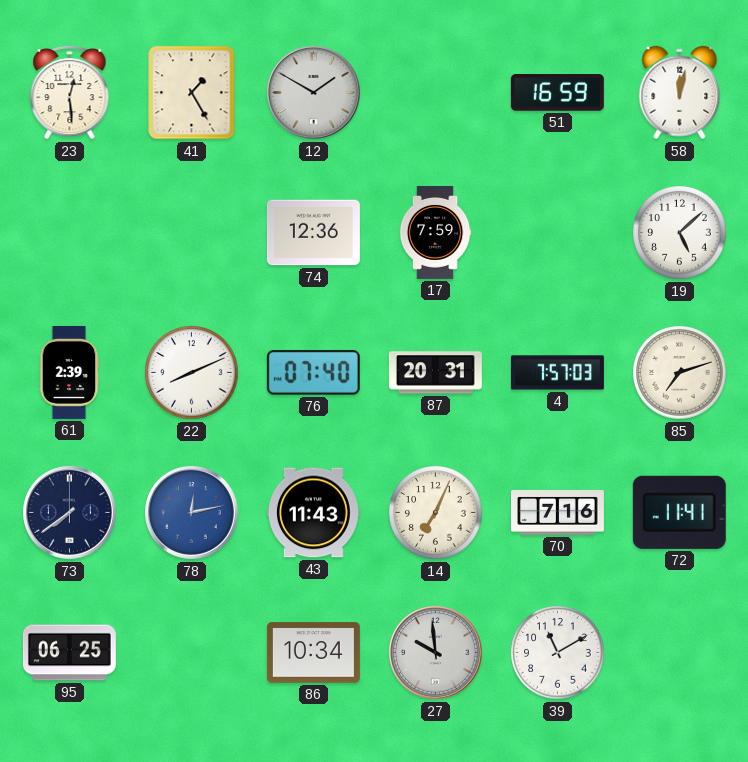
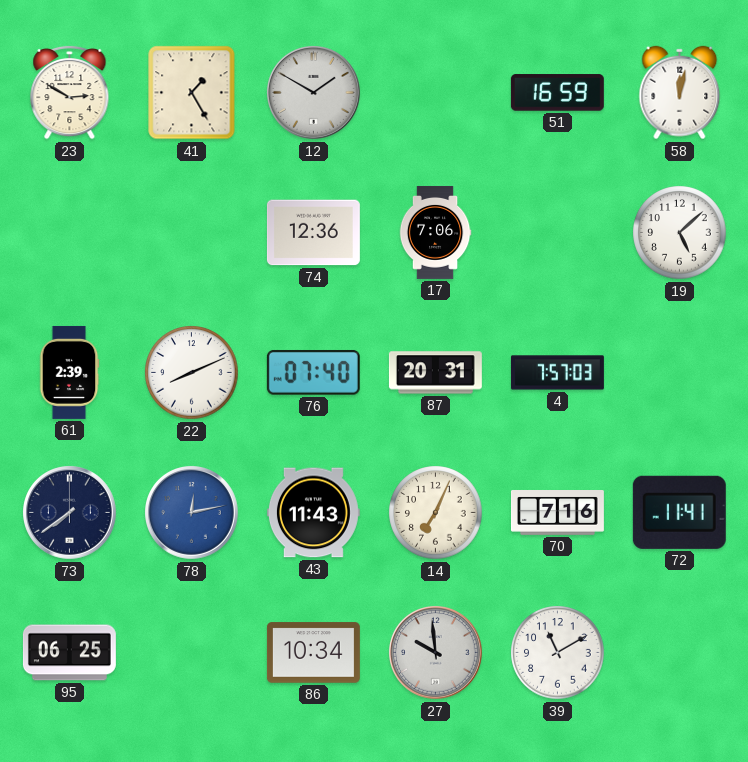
23: 12:29 -> 2:50
17: 7:59 -> 7:06
85: 7:12 -> none
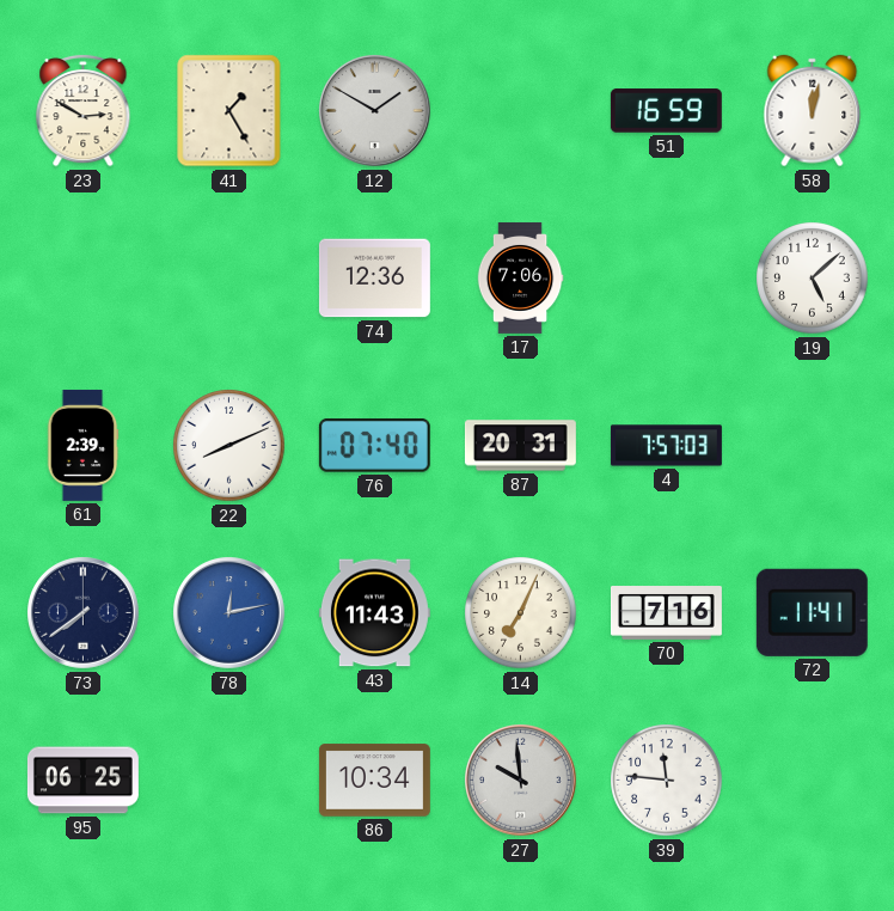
39: 11:10 -> 11:46
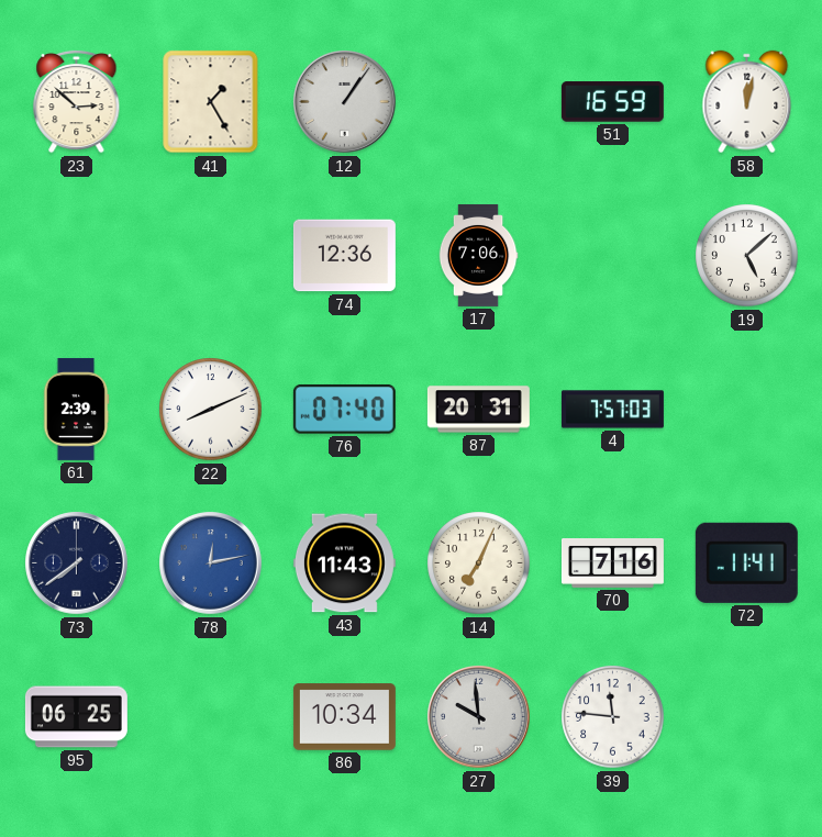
23: 2:50 -> 2:52
12: 1:50 -> 1:06
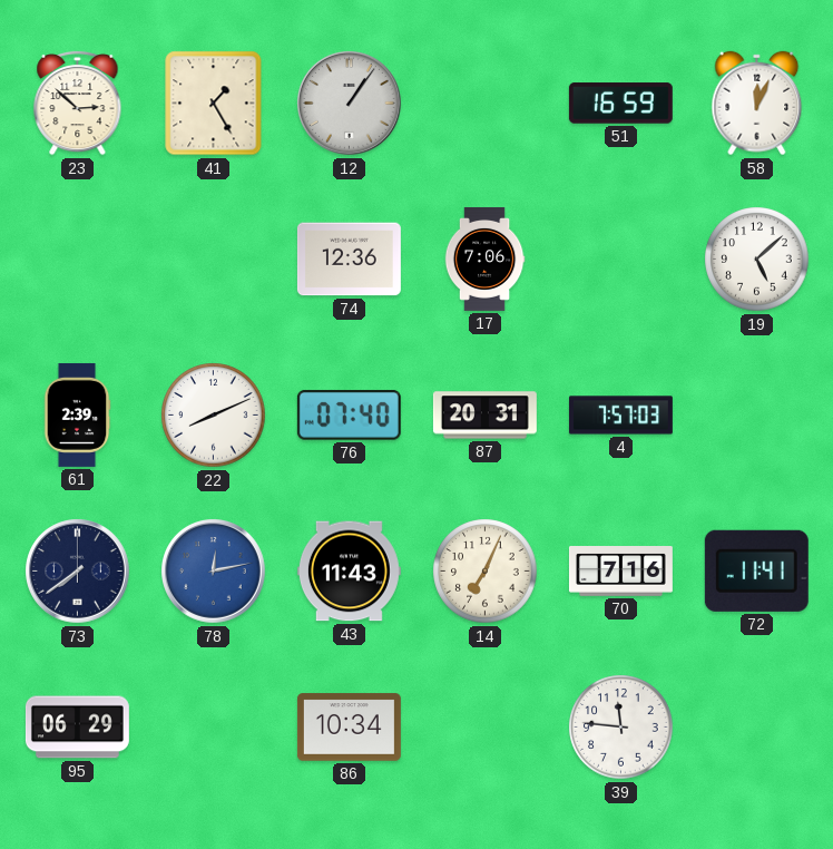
58: 12:02 -> 12:04
95: 06:25 -> 06:29
27: 9:59 -> none
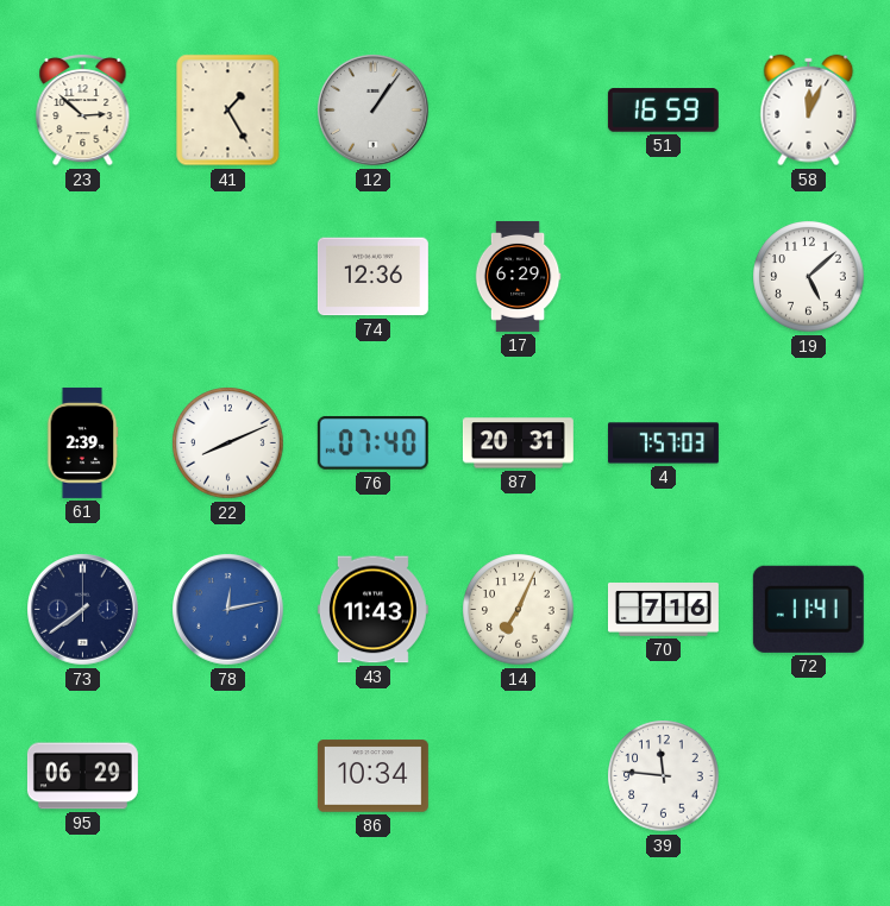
17: 7:06 -> 6:29
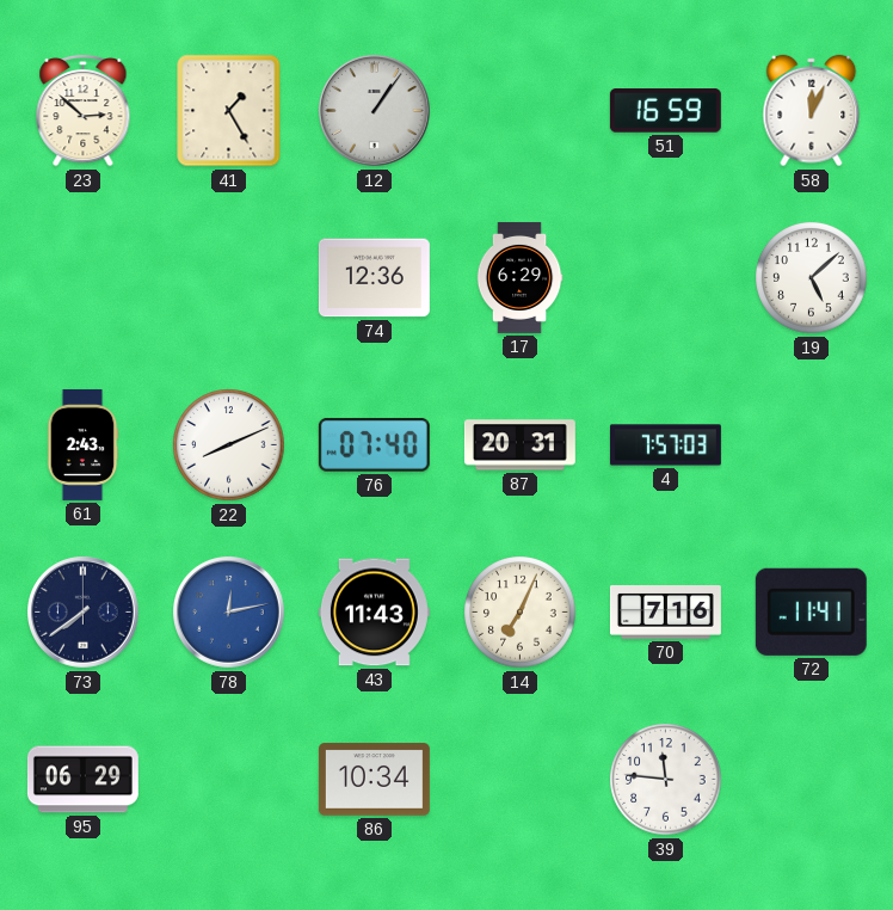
61: 2:39 -> 2:43
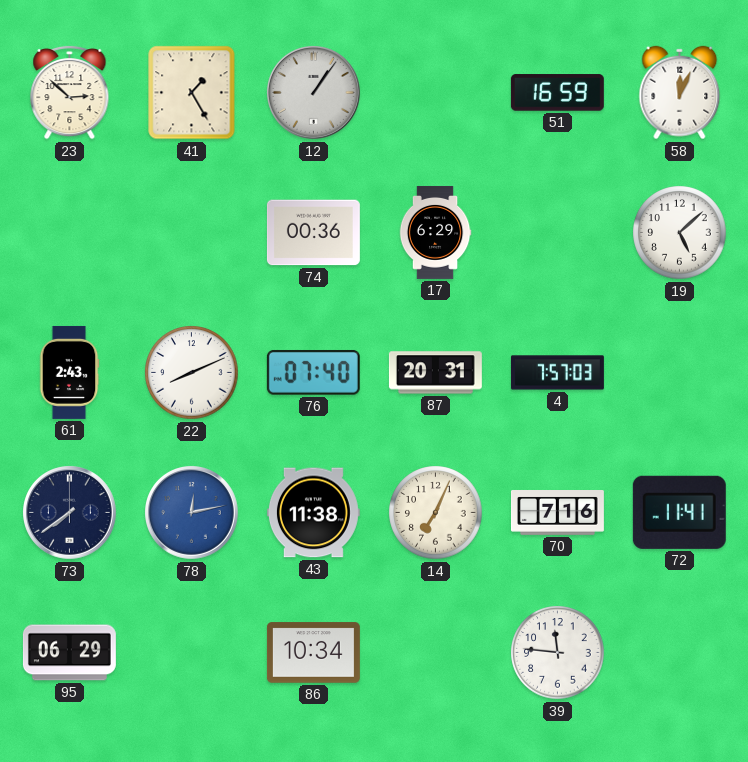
74: 12:36 -> 00:36
43: 11:43 -> 11:38
